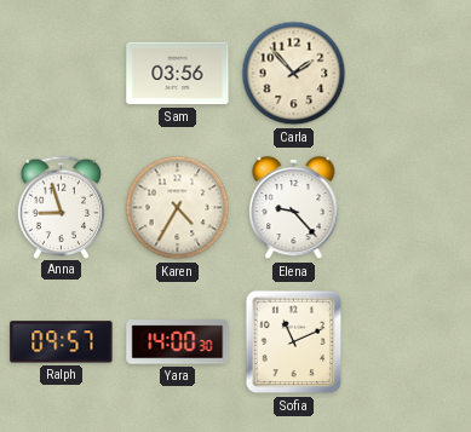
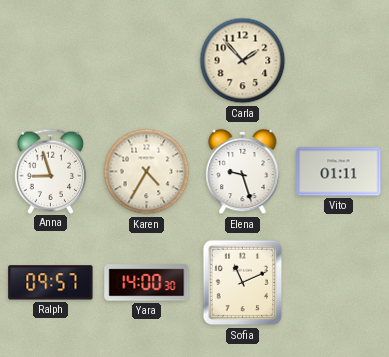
Sam: 03:56 -> none
Elena: 9:23 -> 9:27
Vito: none -> 01:11
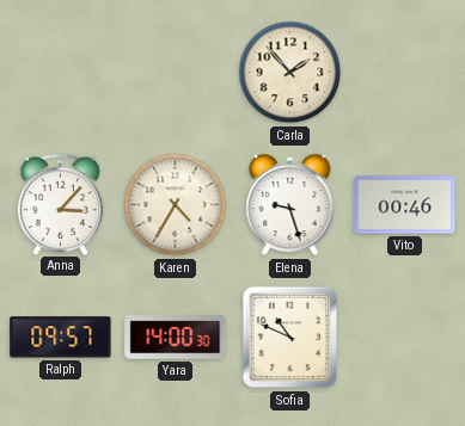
Anna: 8:57 -> 3:07
Vito: 01:11 -> 00:46
Sofia: 11:11 -> 10:49
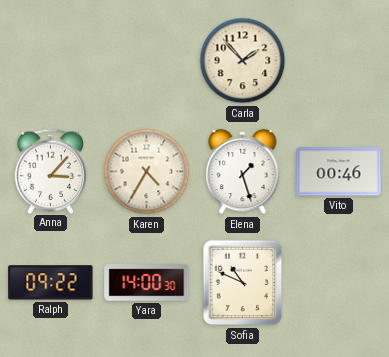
Elena: 9:27 -> 1:27
Ralph: 09:57 -> 09:22
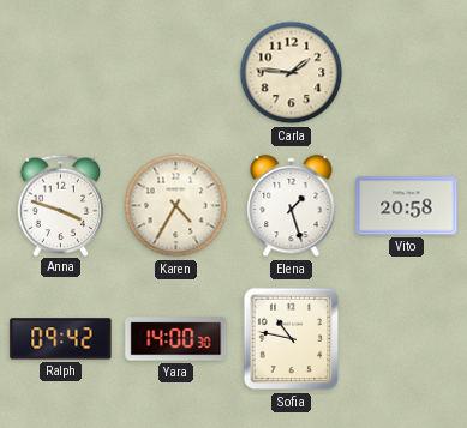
Carla: 1:53 -> 1:46
Anna: 3:07 -> 3:48
Vito: 00:46 -> 20:58
Ralph: 09:22 -> 09:42
Sofia: 10:49 -> 10:47
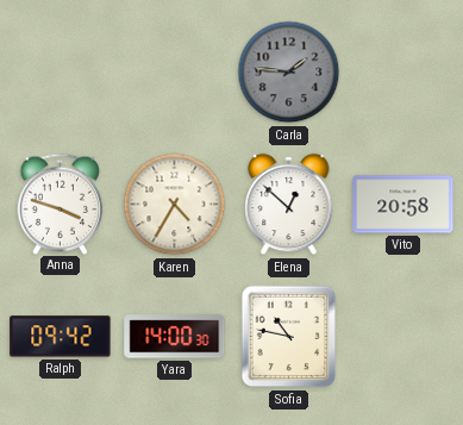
Carla dial: cream -> grey
Elena: 1:27 -> 12:52
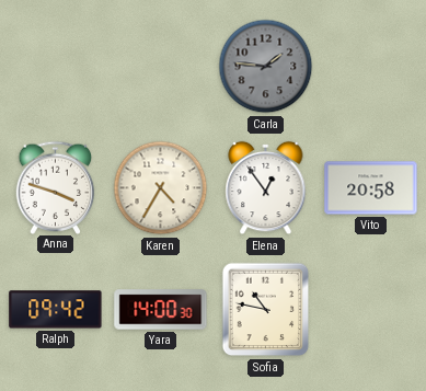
Elena: 12:52 -> 12:54
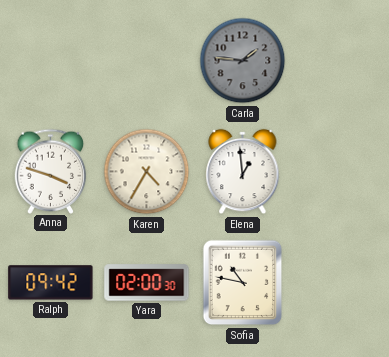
Elena: 12:54 -> 12:59
Vito: 20:58 -> none
Yara: 14:00 -> 02:00
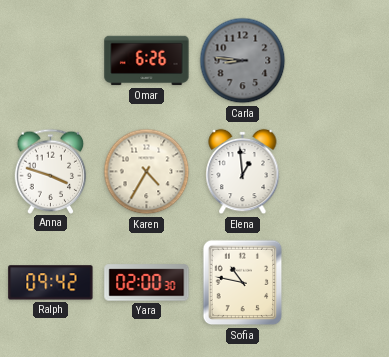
Omar: none -> 6:26
Carla: 1:46 -> 8:46
